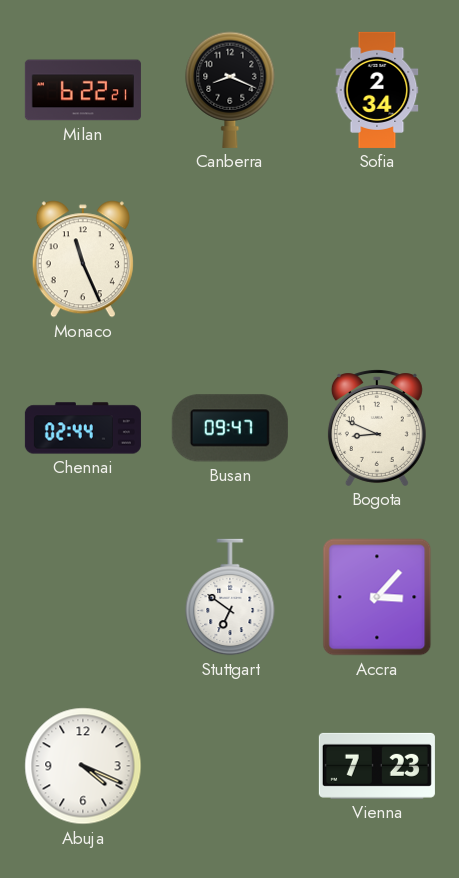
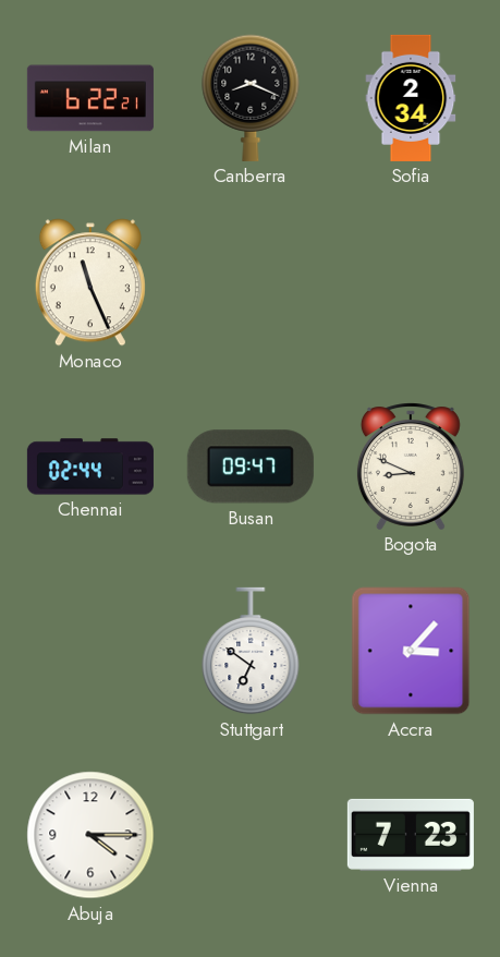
Abuja: 4:19 -> 4:15
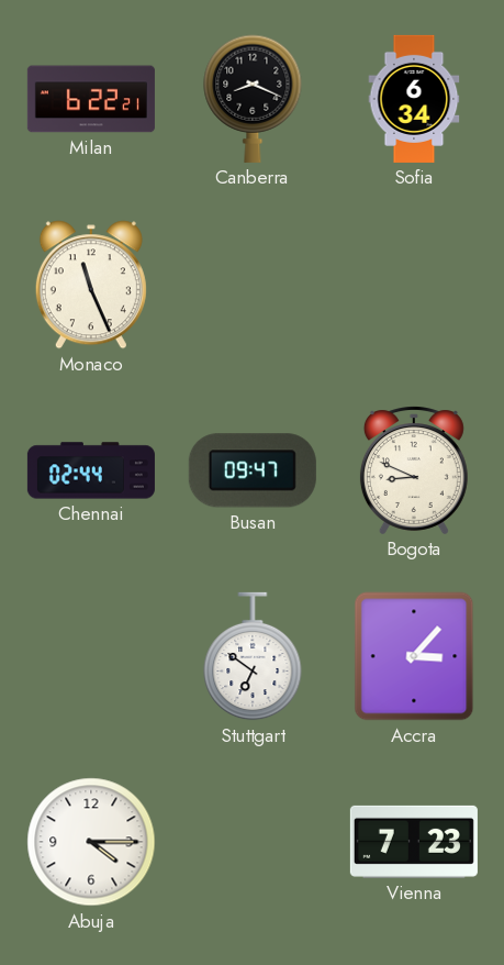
Sofia: 2:34 -> 6:34
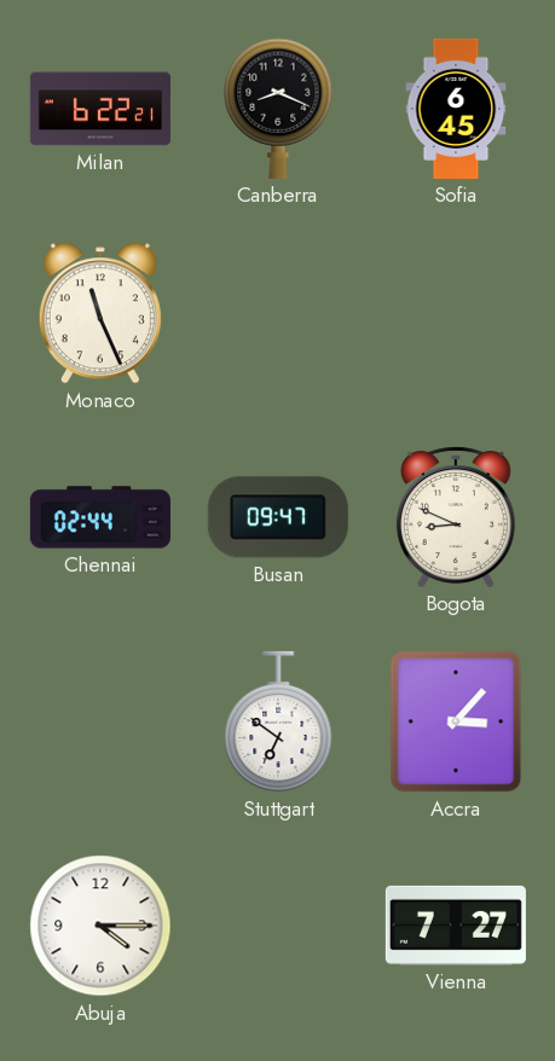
Sofia: 6:34 -> 6:45
Vienna: 7:23 -> 7:27
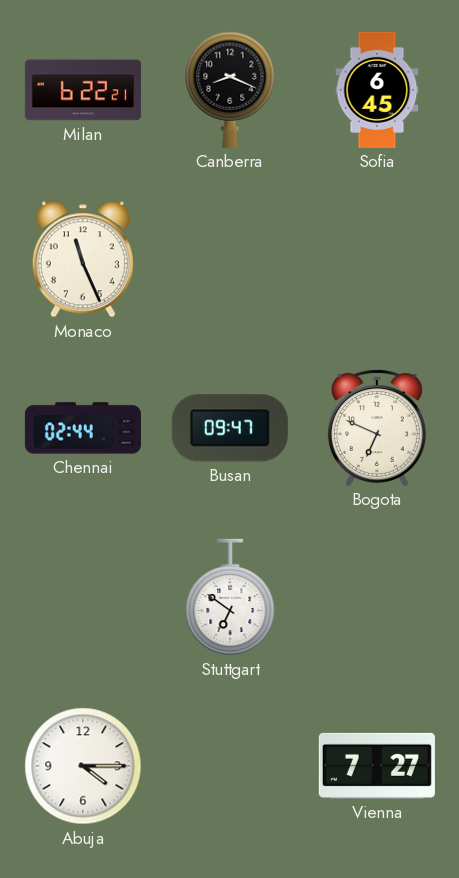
Bogota: 8:49 -> 6:49
Accra: 3:07 -> none
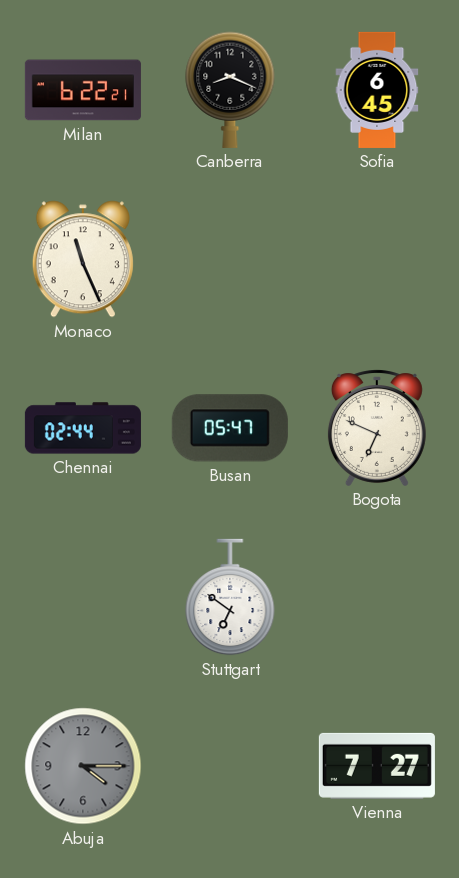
Busan: 09:47 -> 05:47
Abuja dial: white -> grey
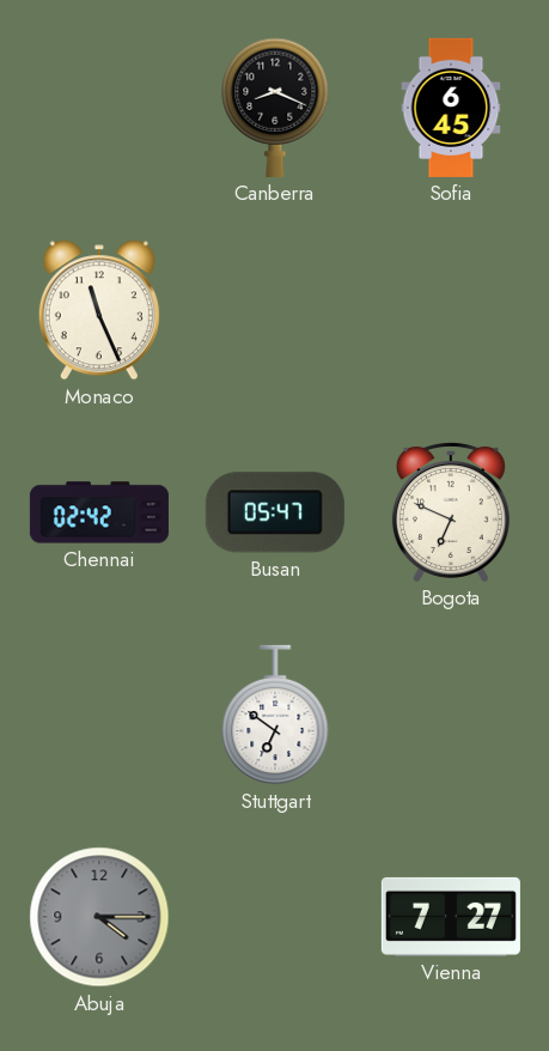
Milan: 6:22 -> none
Chennai: 02:44 -> 02:42
